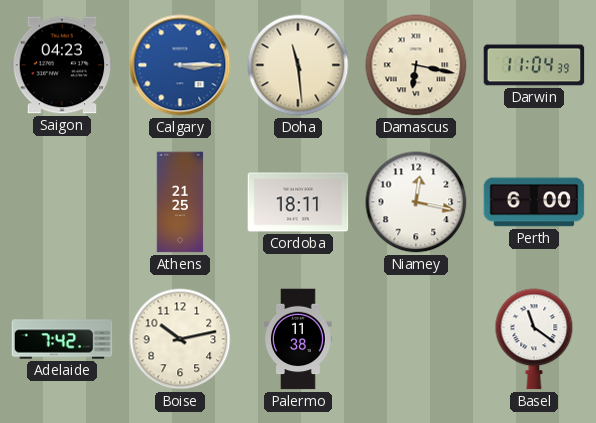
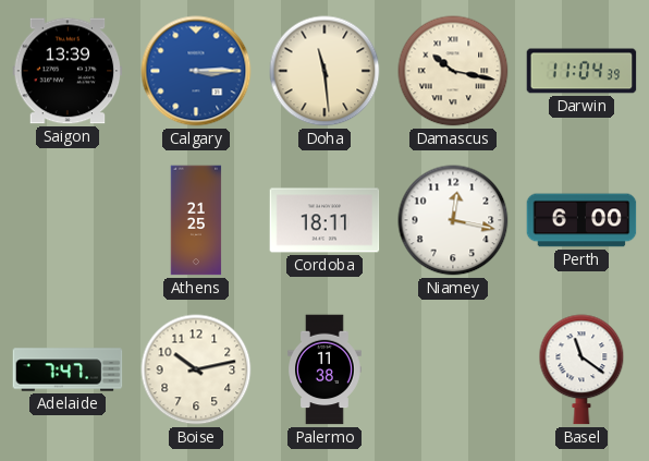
Saigon: 04:23 -> 13:39
Damascus: 6:17 -> 10:17
Adelaide: 7:42 -> 7:47
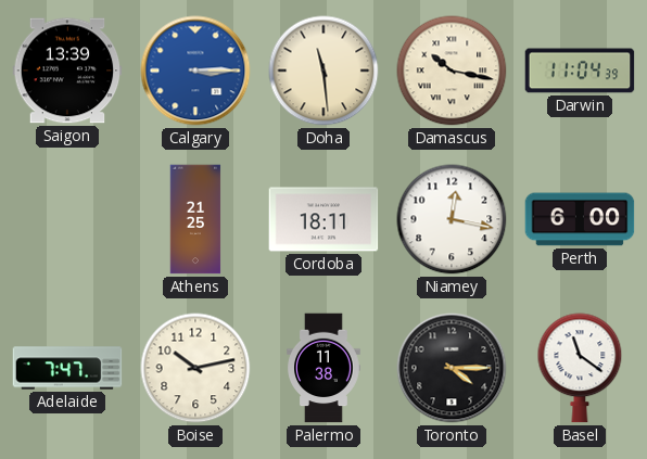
Toronto: none -> 4:15
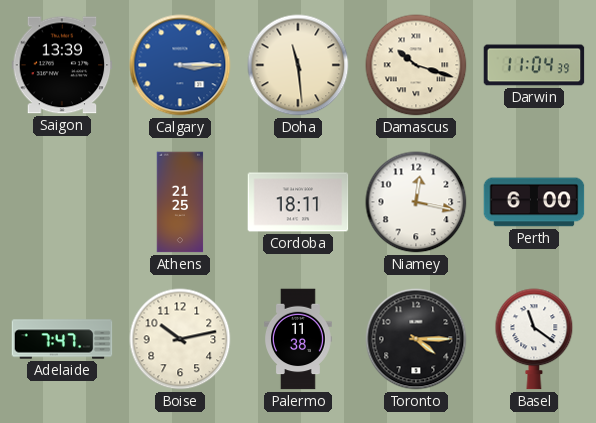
Damascus: 10:17 -> 10:18
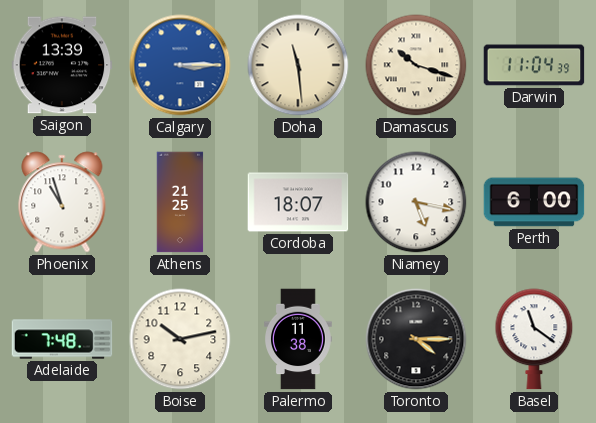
Phoenix: none -> 10:57
Cordoba: 18:11 -> 18:07
Niamey: 12:17 -> 5:17
Adelaide: 7:47 -> 7:48
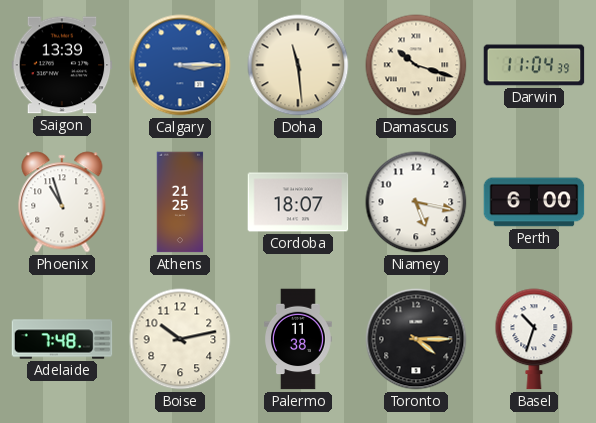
Basel: 11:21 -> 10:33
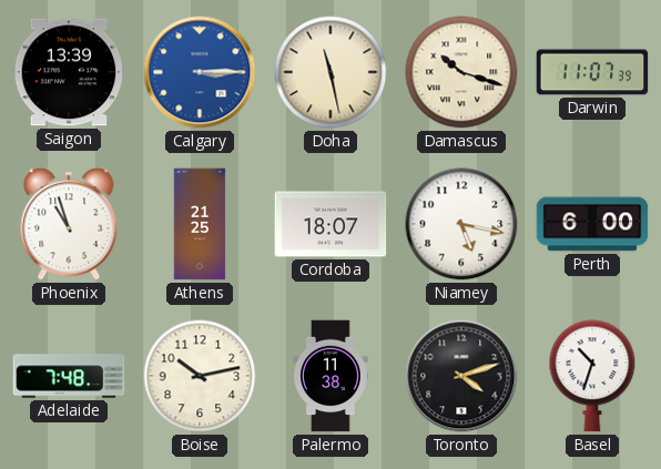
Doha: 11:29 -> 11:28
Darwin: 11:04 -> 11:07
Toronto: 4:15 -> 4:12
